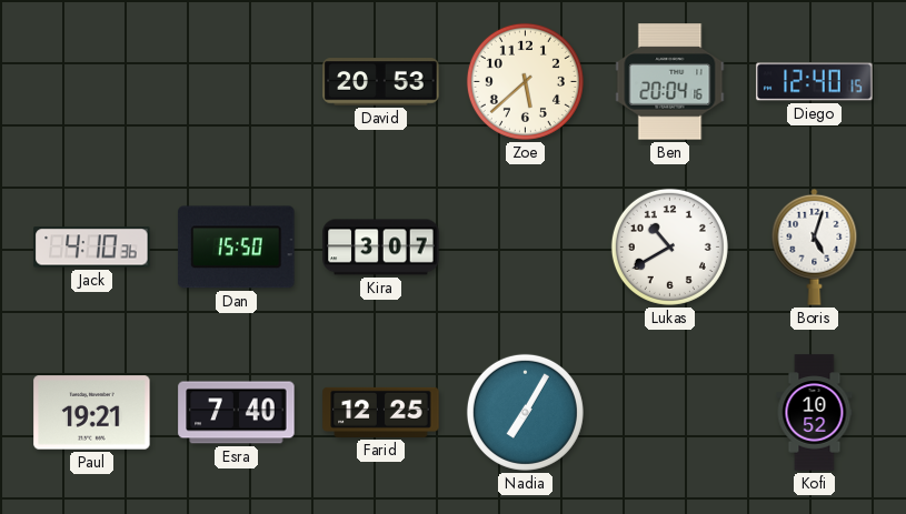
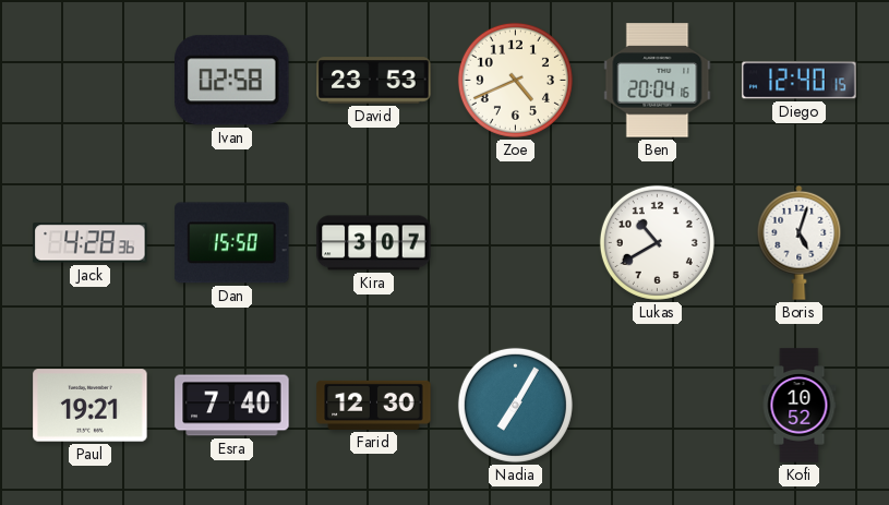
Ivan: none -> 02:58
David: 20:53 -> 23:53
Zoe: 5:38 -> 4:41
Jack: 4:10 -> 4:28
Farid: 12:25 -> 12:30
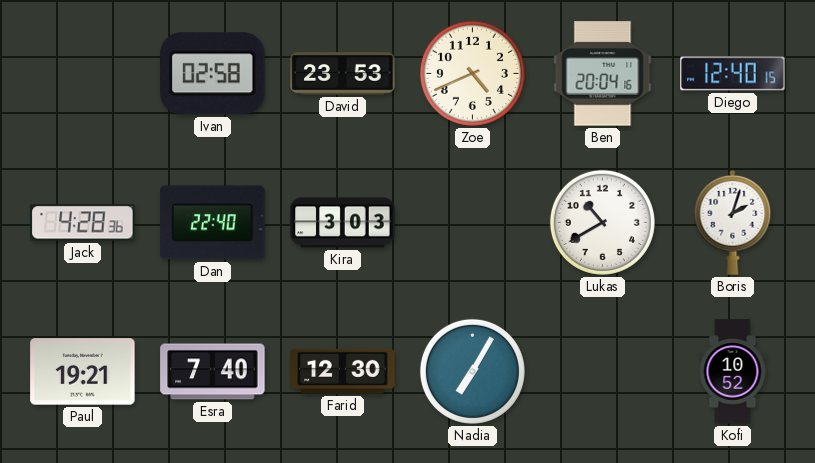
Dan: 15:50 -> 22:40
Kira: 3:07 -> 3:03
Boris: 5:03 -> 2:03
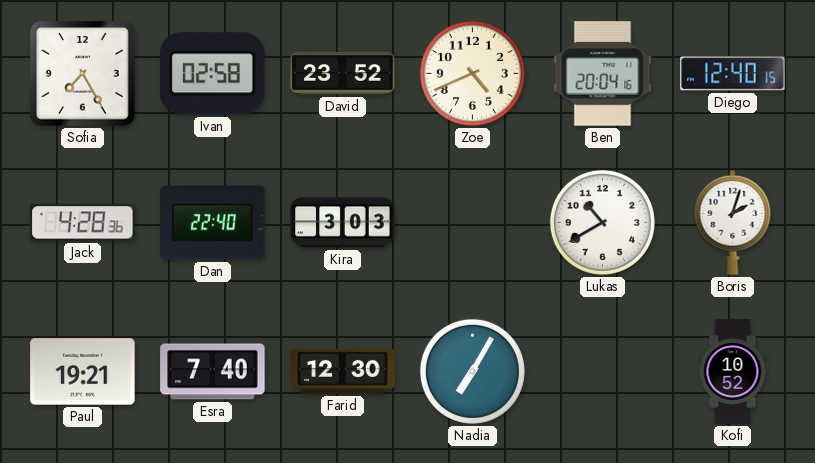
Sofia: none -> 7:25
David: 23:53 -> 23:52
